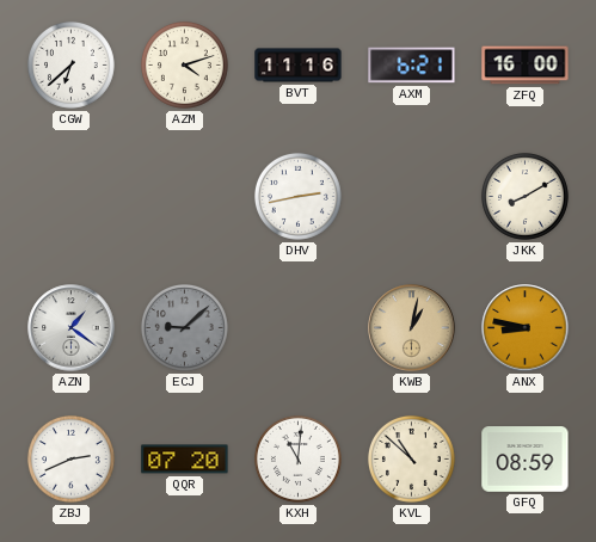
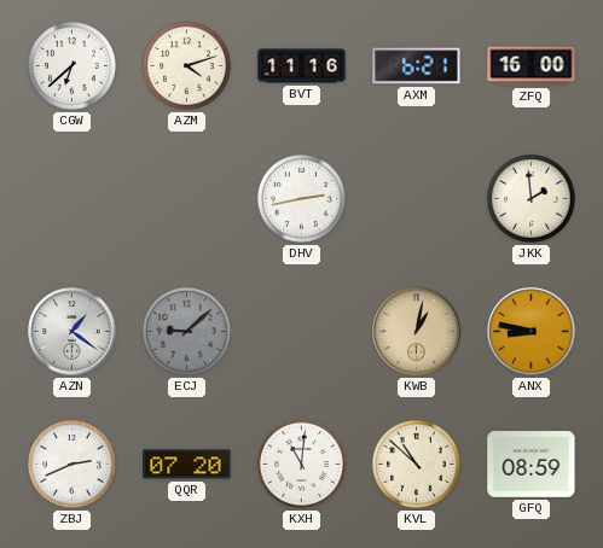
JKK: 8:10 -> 1:59
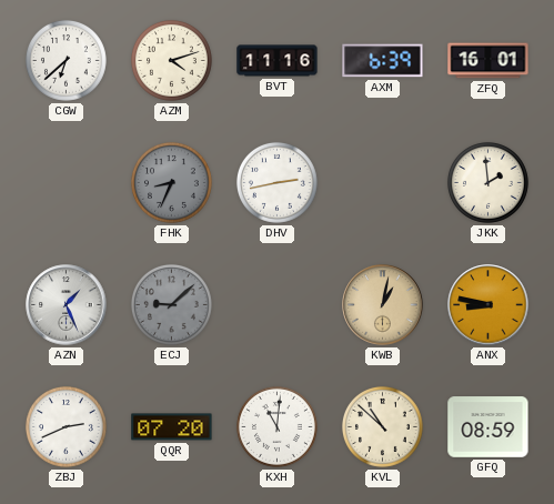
AXM: 6:21 -> 6:39
ZFQ: 16:00 -> 16:01
FHK: none -> 8:34
AZN: 1:21 -> 1:26
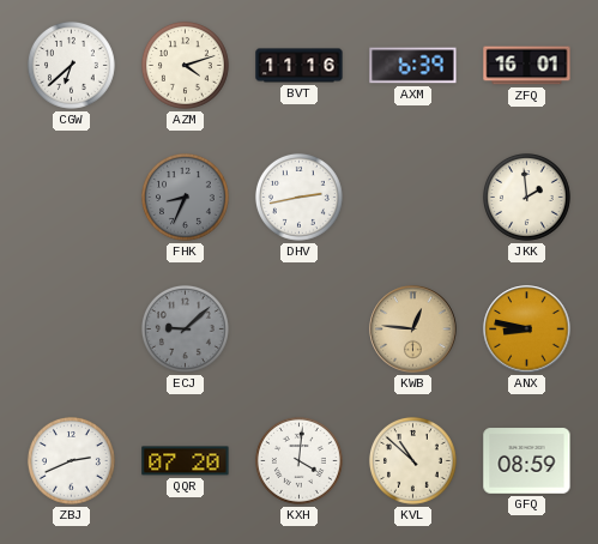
AZN: 1:26 -> none
KWB: 1:02 -> 12:46
KXH: 11:01 -> 4:01
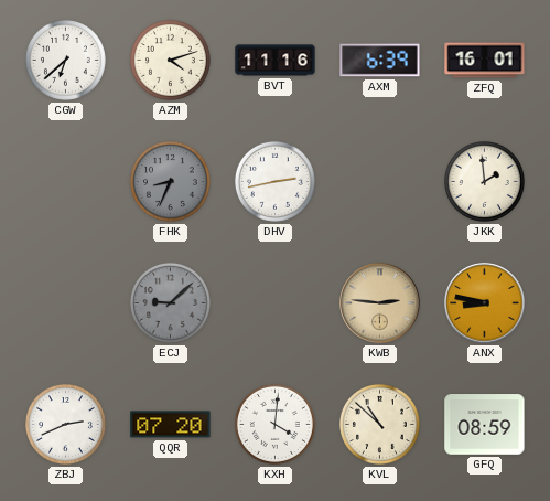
KWB: 12:46 -> 2:46
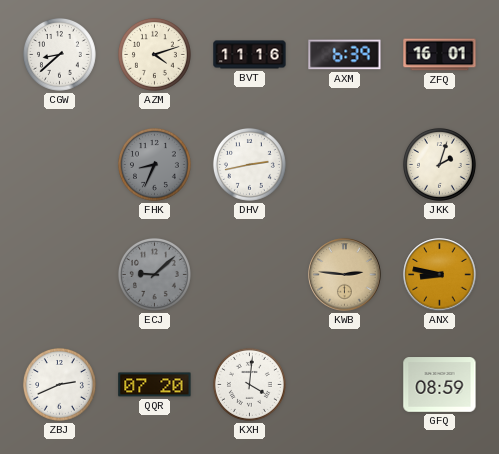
CGW: 6:38 -> 8:38
JKK: 1:59 -> 2:03
KVL: 10:52 -> none
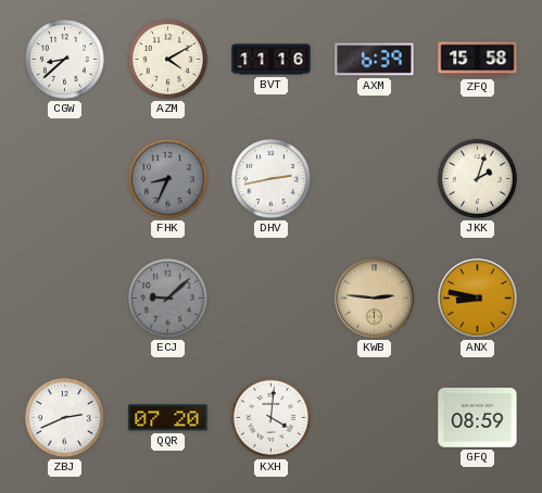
AZM: 4:12 -> 4:10
ZFQ: 16:01 -> 15:58
